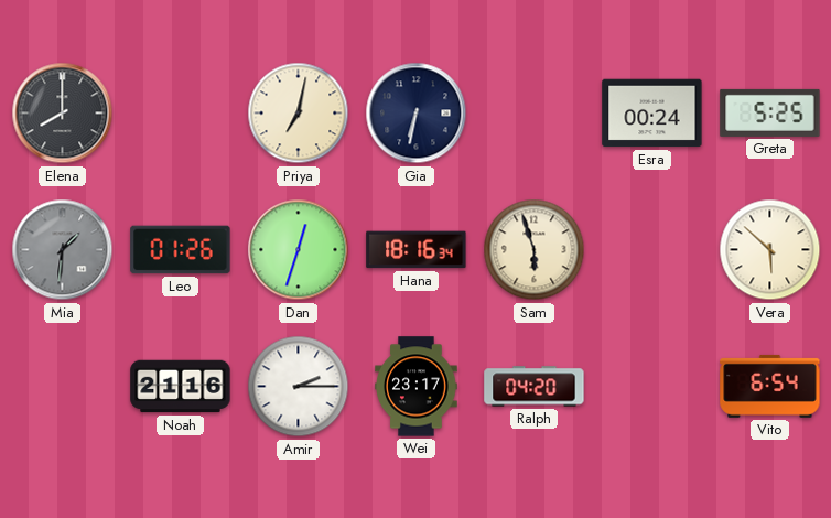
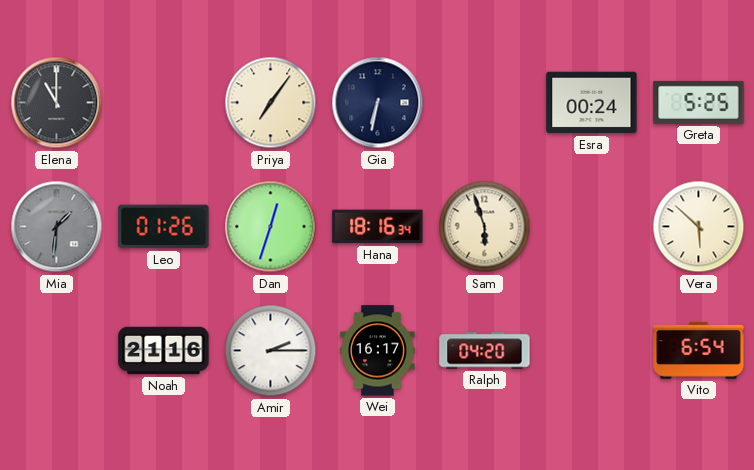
Elena: 8:00 -> 11:00
Priya: 7:02 -> 7:06
Wei: 23:17 -> 16:17
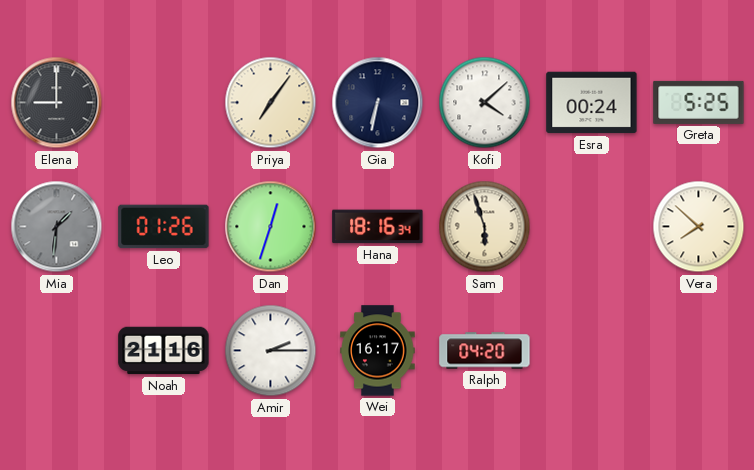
Elena: 11:00 -> 9:00
Kofi: none -> 4:08
Vera: 5:52 -> 7:52
Vito: 6:54 -> none
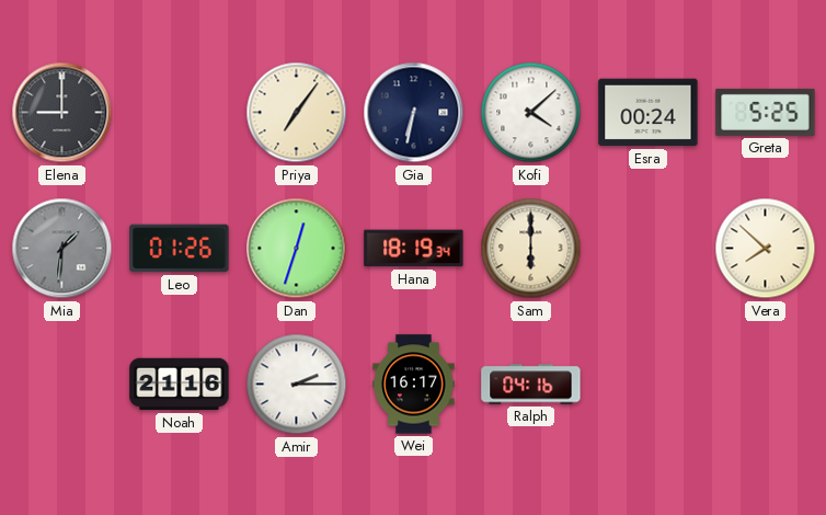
Hana: 18:16 -> 18:19
Sam: 5:57 -> 6:00
Ralph: 04:20 -> 04:16
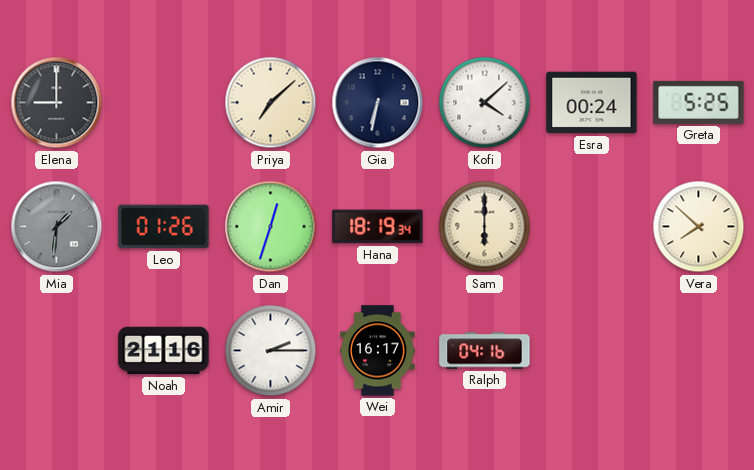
Priya: 7:06 -> 7:08
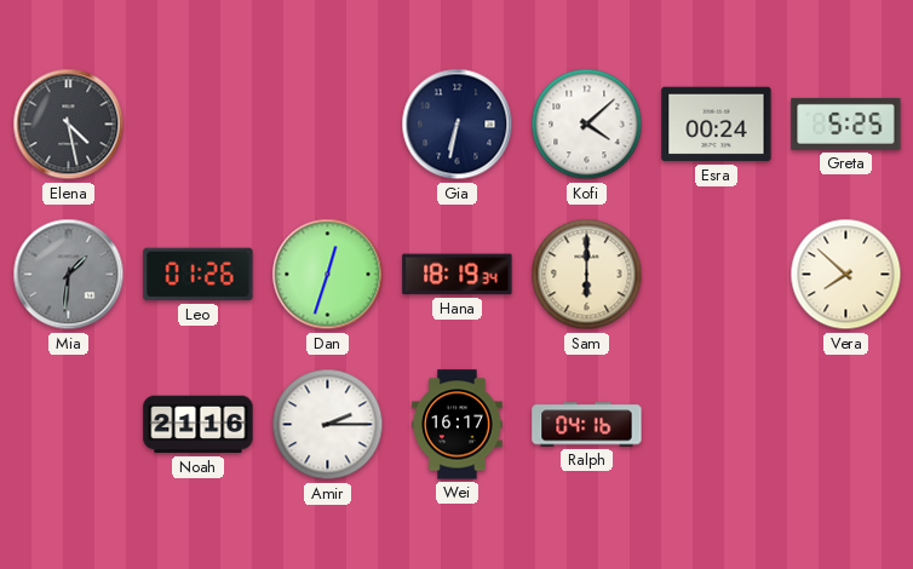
Elena: 9:00 -> 4:28
Priya: 7:08 -> none
